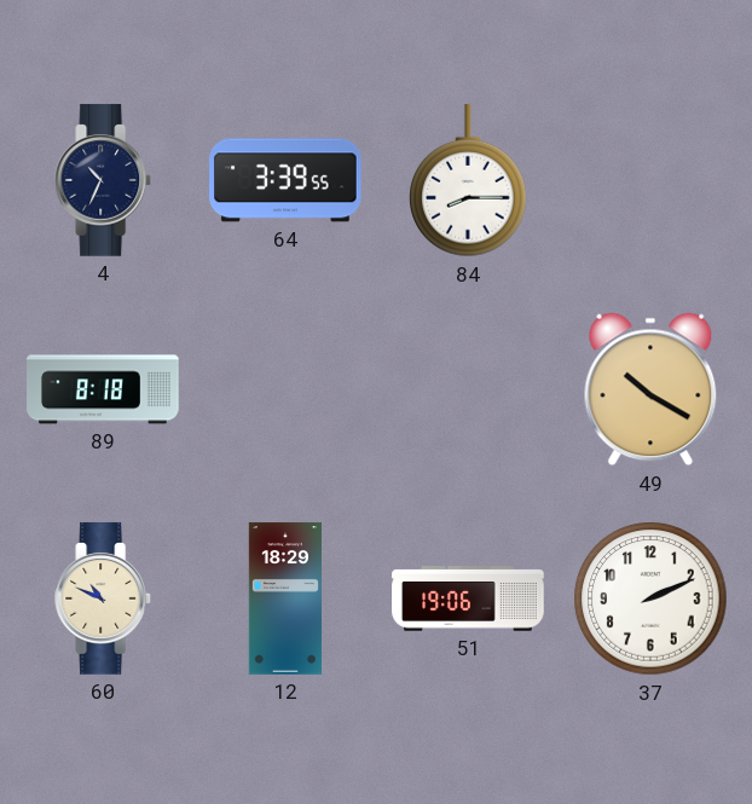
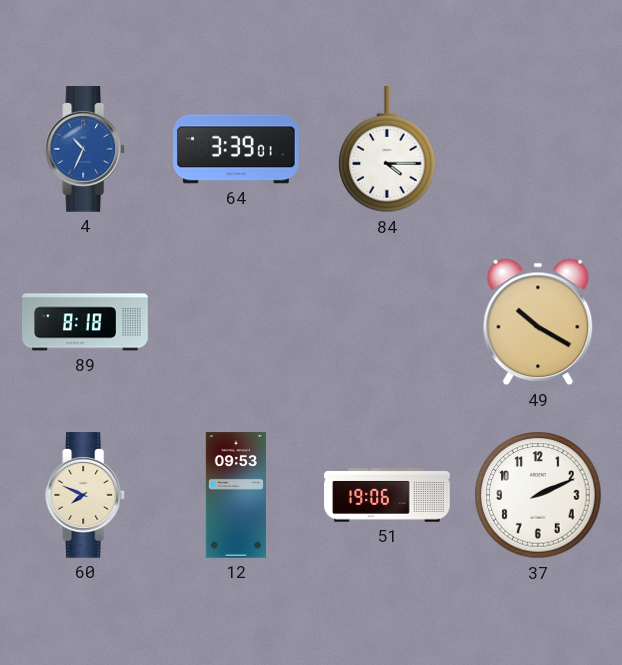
4 dial: navy -> blue
64: 3:39:55 -> 3:39:01
84: 8:15 -> 4:15
60: 10:49 -> 7:49
12: 18:29 -> 09:53
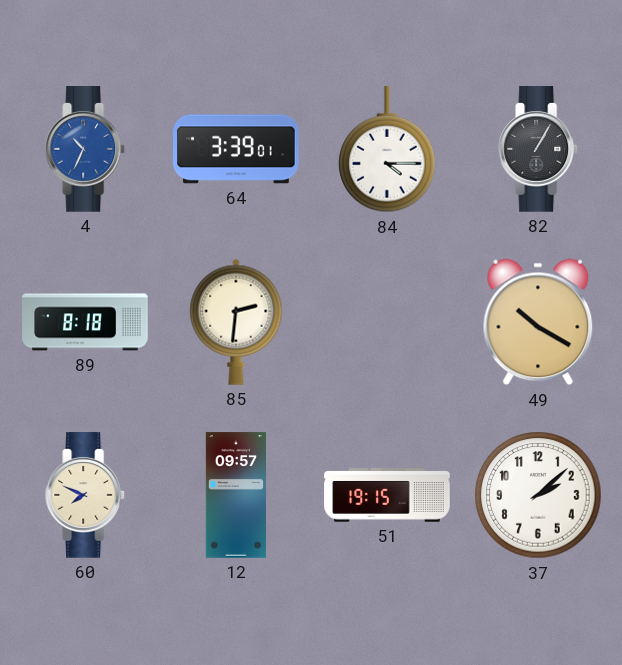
82: none -> 1:05
85: none -> 2:31
12: 09:53 -> 09:57
51: 19:06 -> 19:15
37: 2:11 -> 2:08
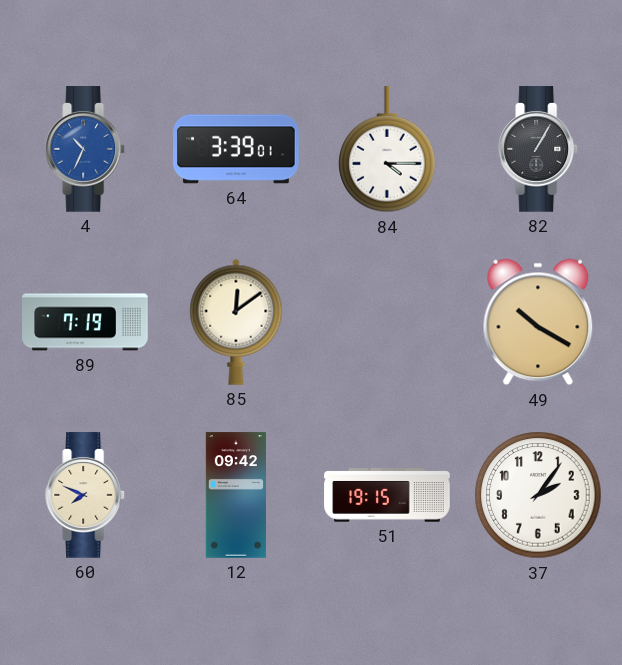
89: 8:18 -> 7:19
85: 2:31 -> 12:09
12: 09:57 -> 09:42
37: 2:08 -> 2:06
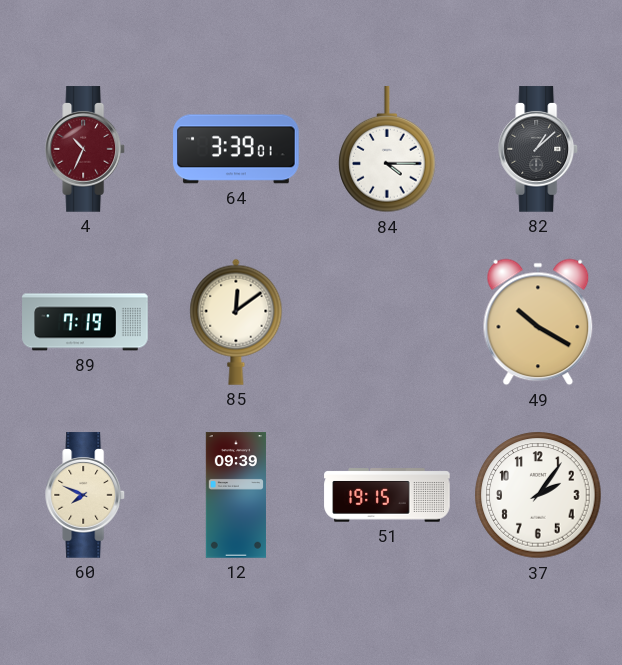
4 dial: blue -> burgundy
82: 1:05 -> 1:08
12: 09:42 -> 09:39
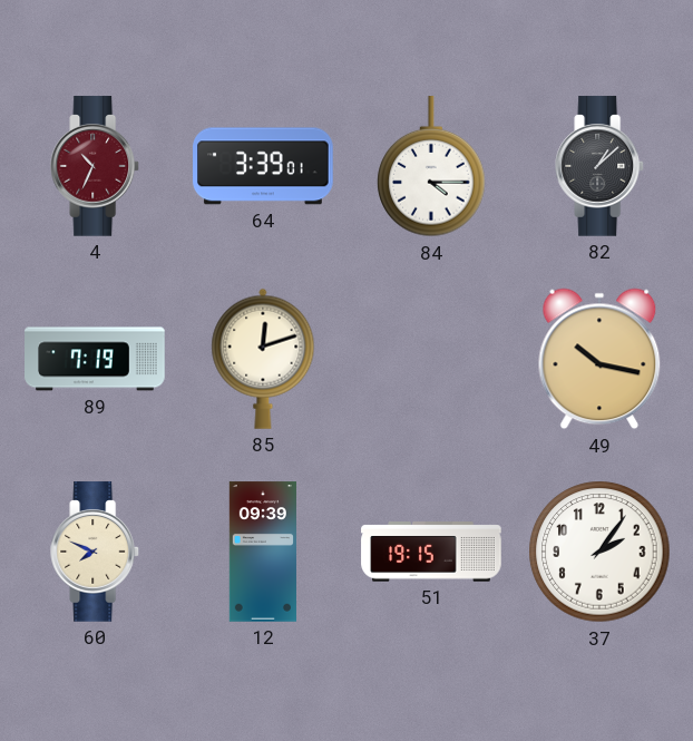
85: 12:09 -> 12:12
49: 10:20 -> 10:17
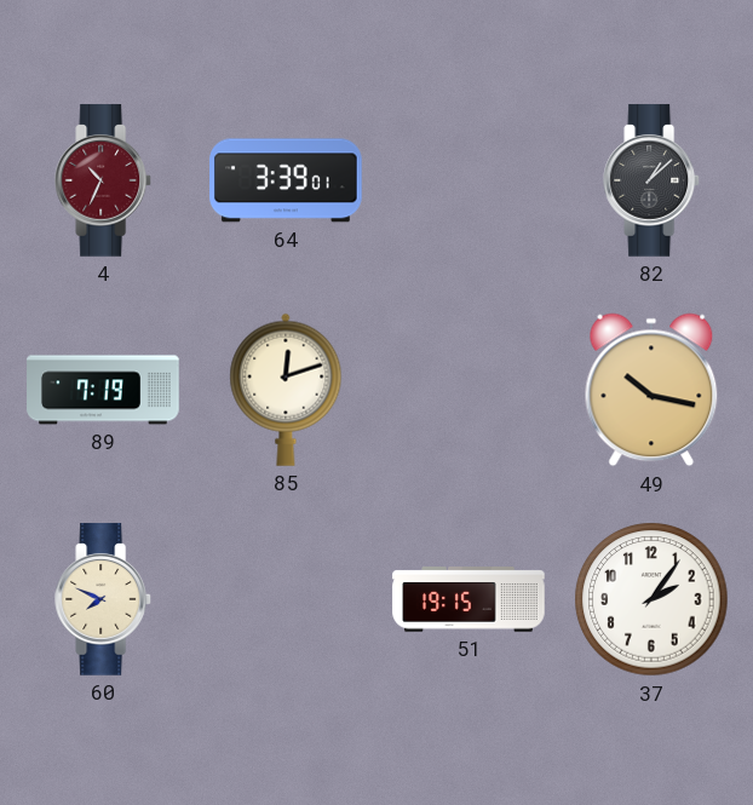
84: 4:15 -> none
12: 09:39 -> none
